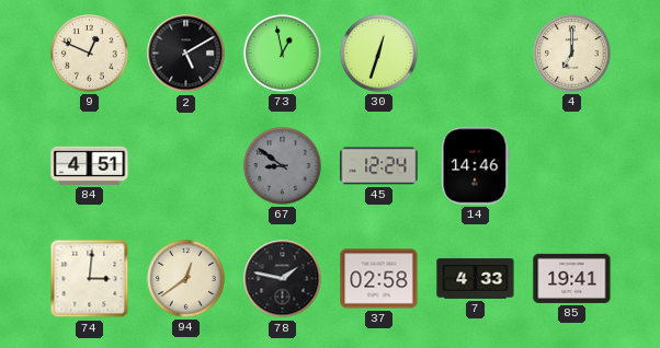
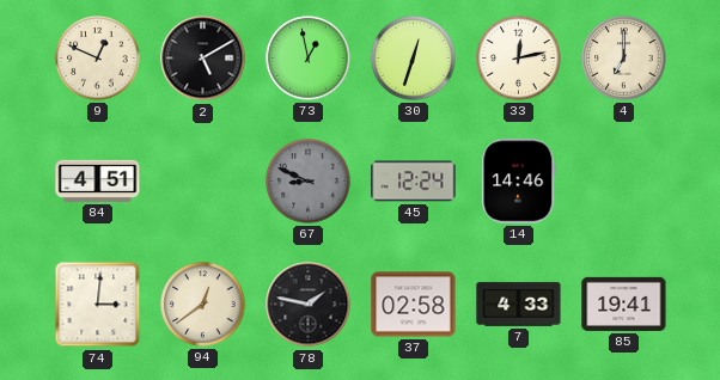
33: none -> 12:13
67: 8:51 -> 8:49
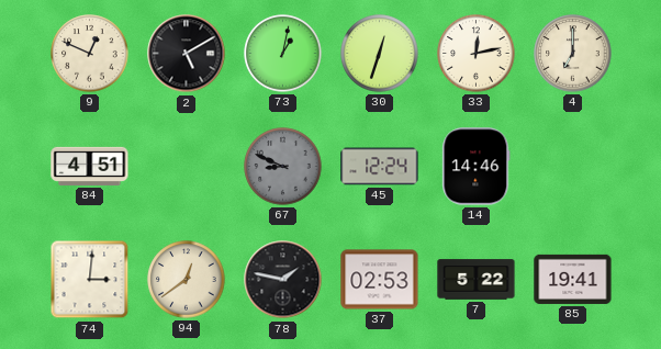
73: 12:58 -> 1:02
37: 02:58 -> 02:53
7: 4:33 -> 5:22
